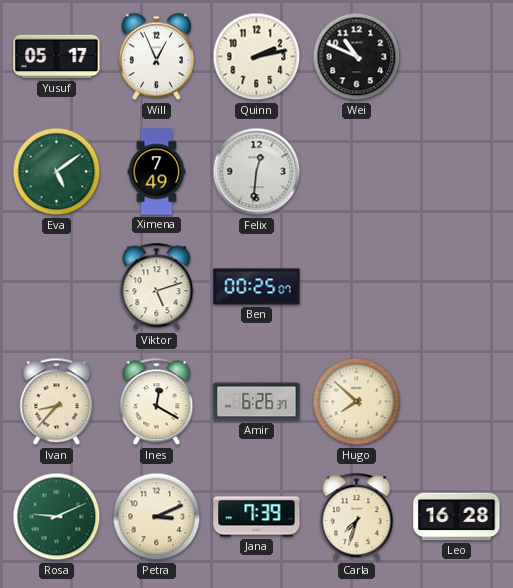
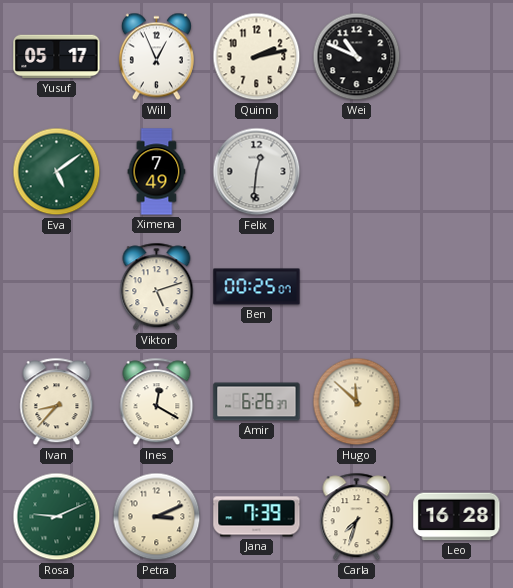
Hugo: 7:52 -> 11:52
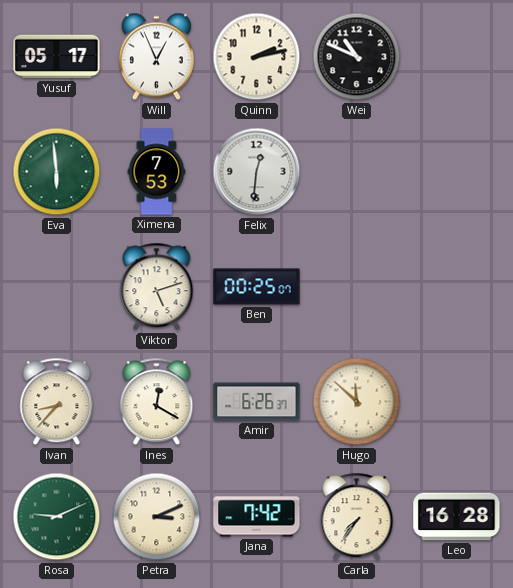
Eva: 5:09 -> 5:59
Ximena: 7:49 -> 7:53
Jana: 7:39 -> 7:42
Carla: 7:33 -> 7:36
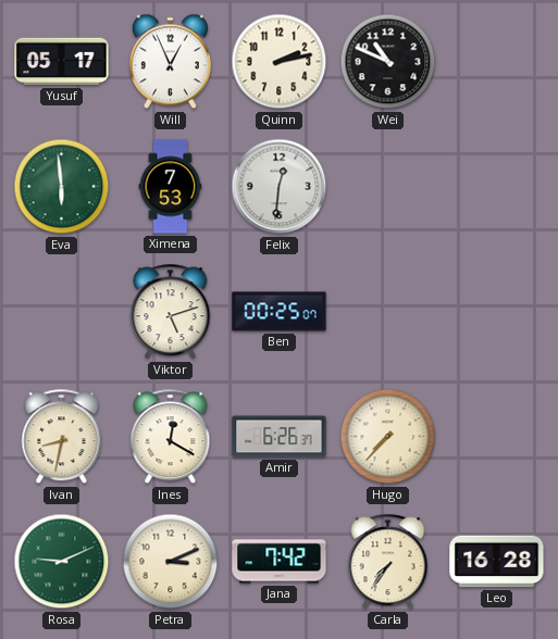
Ivan: 8:37 -> 8:32
Hugo: 11:52 -> 7:37
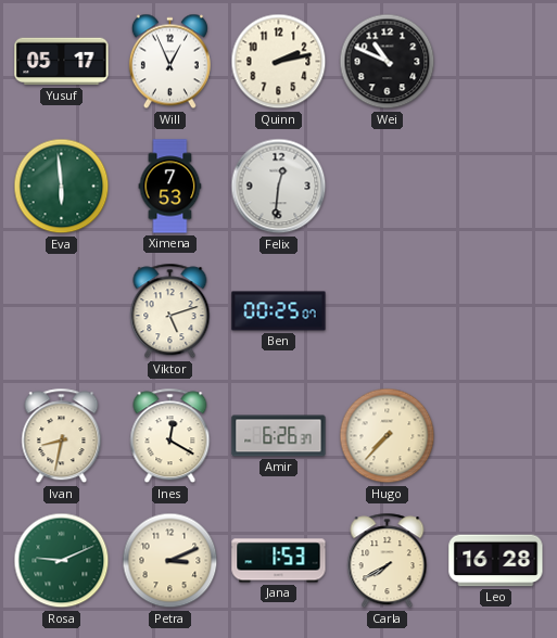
Jana: 7:42 -> 1:53
Carla: 7:36 -> 7:40
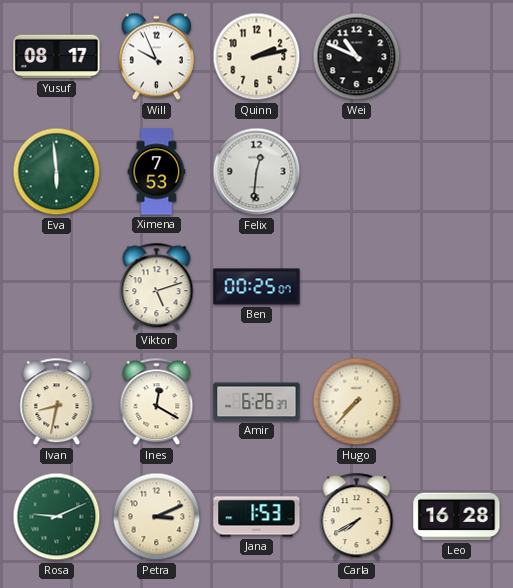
Yusuf: 05:17 -> 08:17
Will: 12:56 -> 9:56
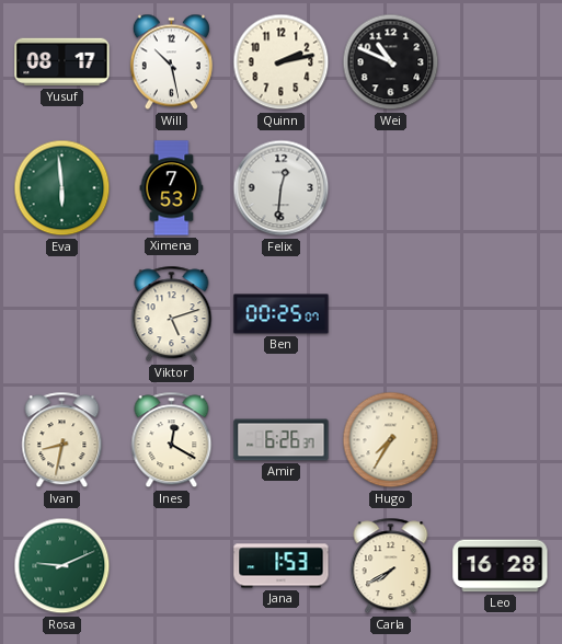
Will: 9:56 -> 10:28
Hugo: 7:37 -> 7:35
Petra: 3:11 -> none
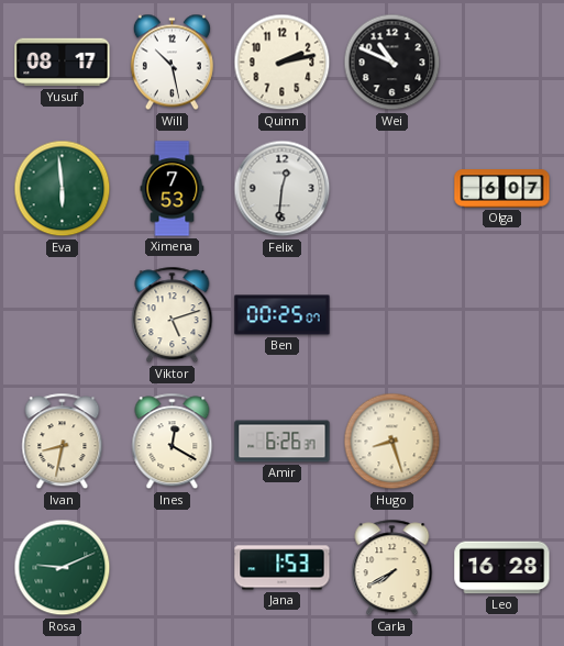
Olga: none -> 6:07
Hugo: 7:35 -> 8:27
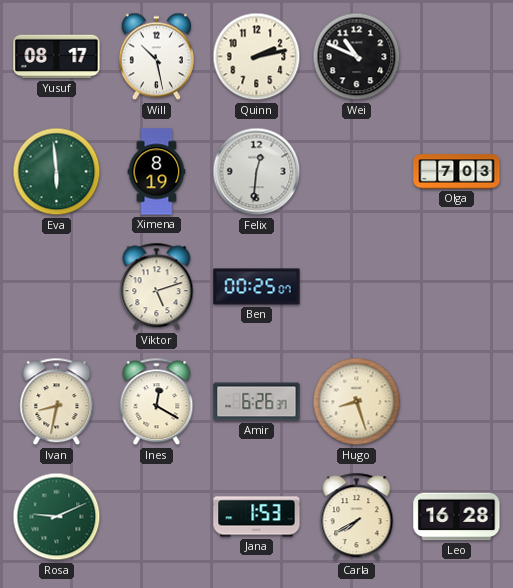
Ximena: 7:53 -> 8:19
Olga: 6:07 -> 7:03
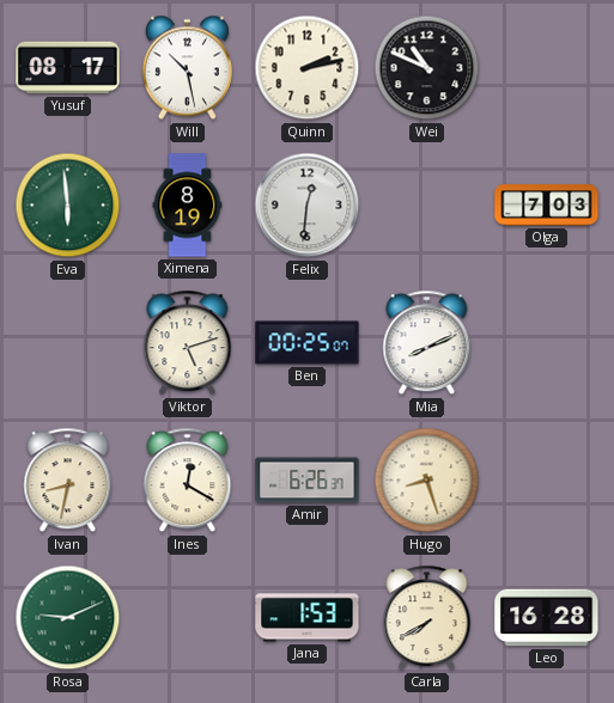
Mia: none -> 8:11
